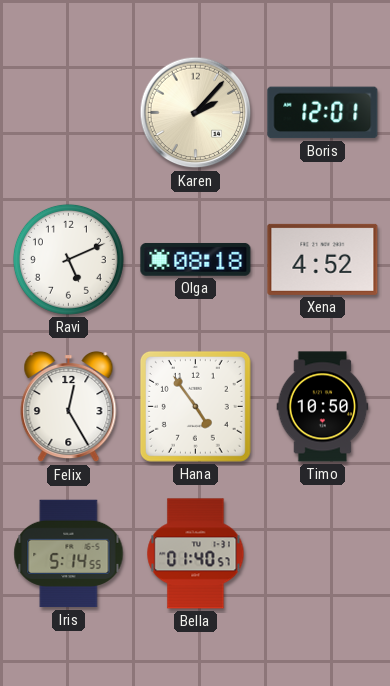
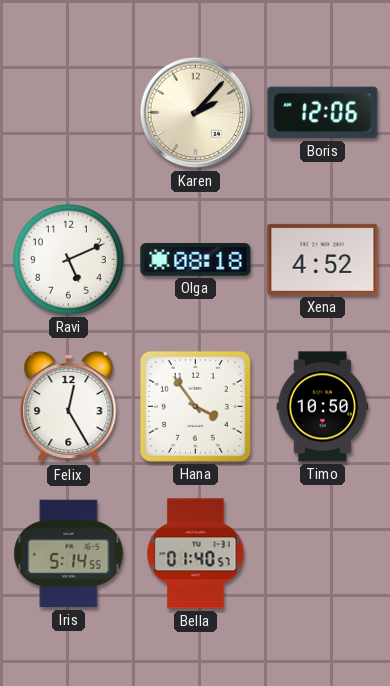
Boris: 12:01 -> 12:06
Hana: 4:54 -> 3:54
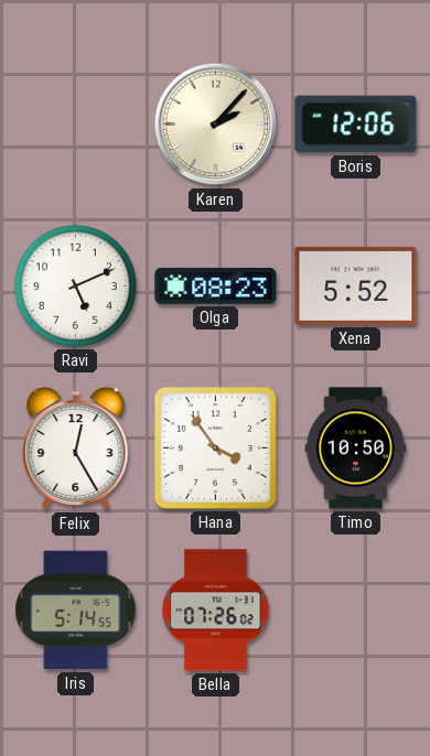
Olga: 08:18 -> 08:23
Xena: 4:52 -> 5:52
Bella: 01:40 -> 07:26
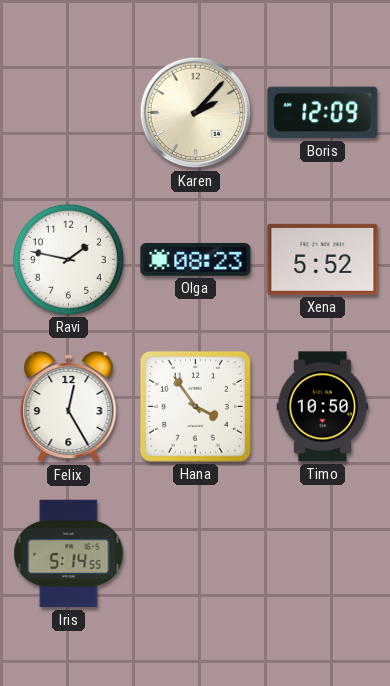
Boris: 12:06 -> 12:09
Ravi: 5:11 -> 1:47
Bella: 07:26 -> none
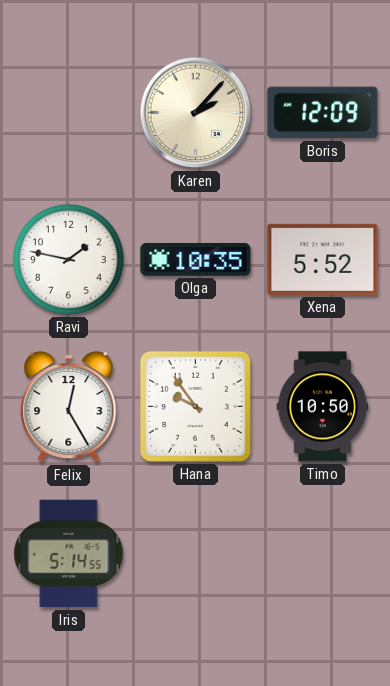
Olga: 08:23 -> 10:35
Hana: 3:54 -> 9:54
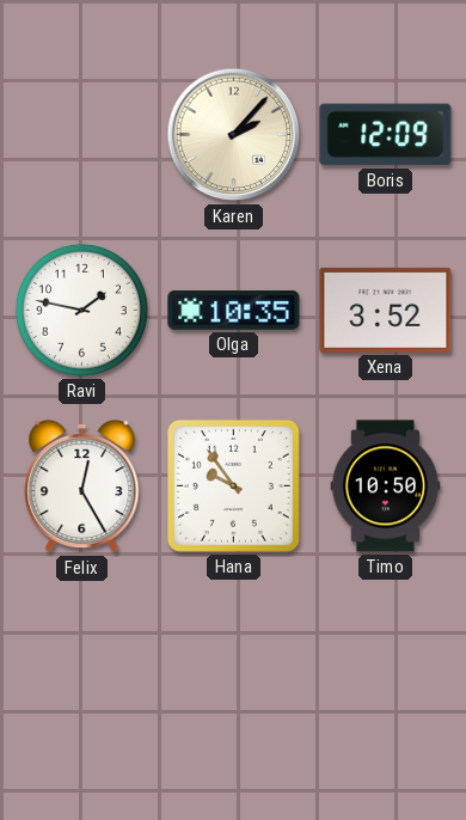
Xena: 5:52 -> 3:52
Iris: 5:14 -> none
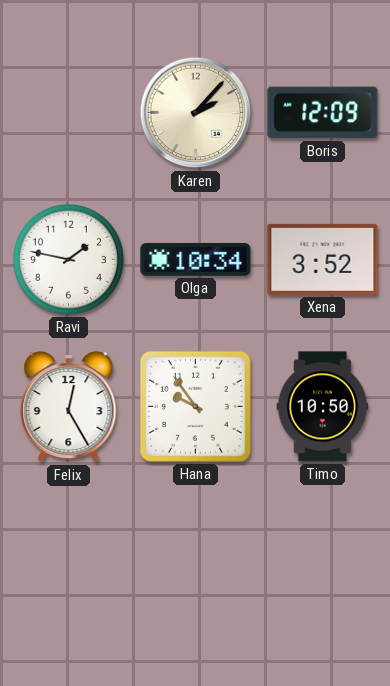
Olga: 10:35 -> 10:34
